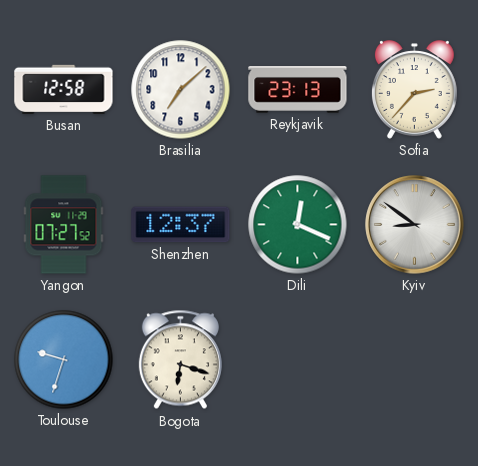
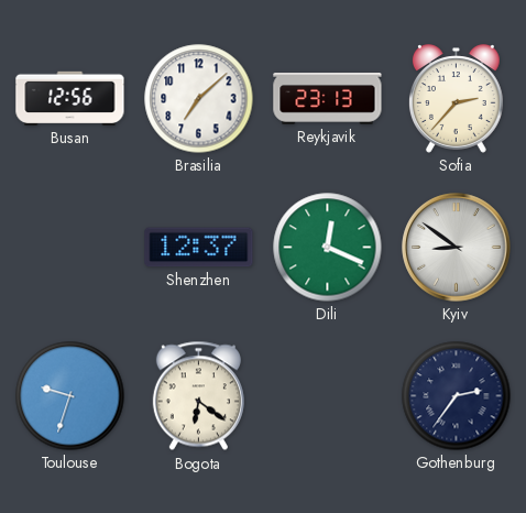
Busan: 12:58 -> 12:56
Yangon: 07:27 -> none
Bogota: 6:18 -> 6:21
Gothenburg: none -> 2:36
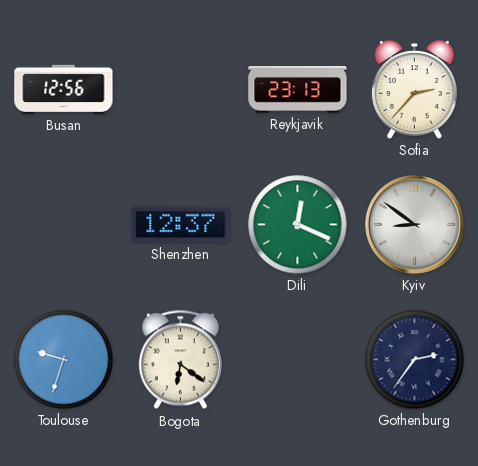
Brasilia: 7:08 -> none
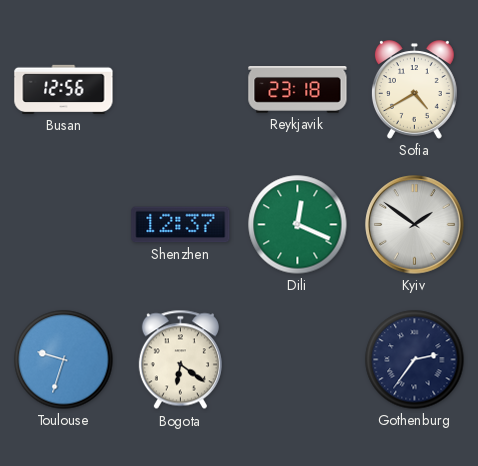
Reykjavik: 23:13 -> 23:18
Sofia: 2:37 -> 4:40
Kyiv: 8:51 -> 1:51
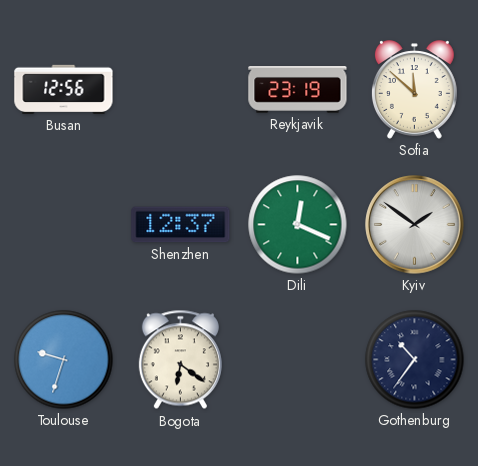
Reykjavik: 23:18 -> 23:19
Sofia: 4:40 -> 11:52
Gothenburg: 2:36 -> 10:36
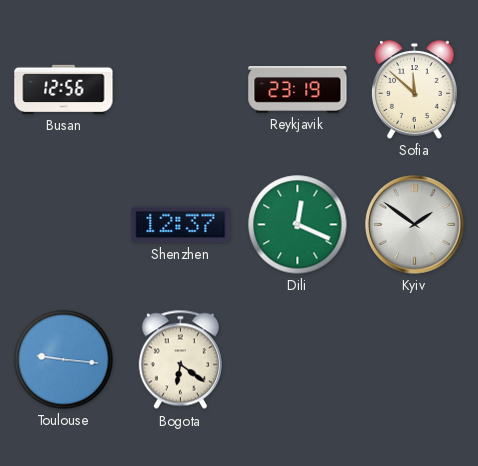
Toulouse: 9:33 -> 9:16
Gothenburg: 10:36 -> none
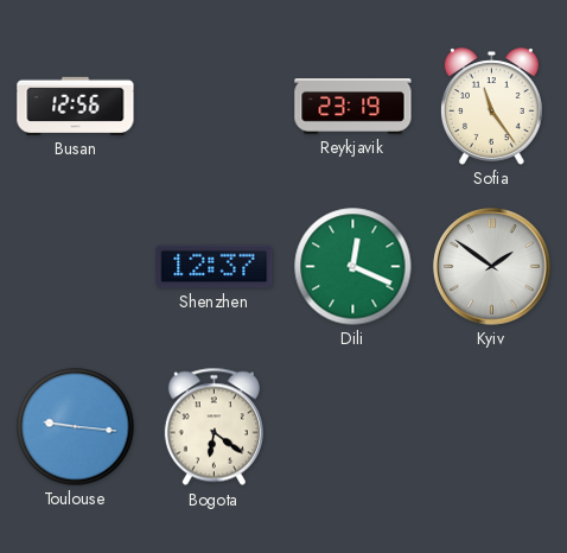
Sofia: 11:52 -> 11:24
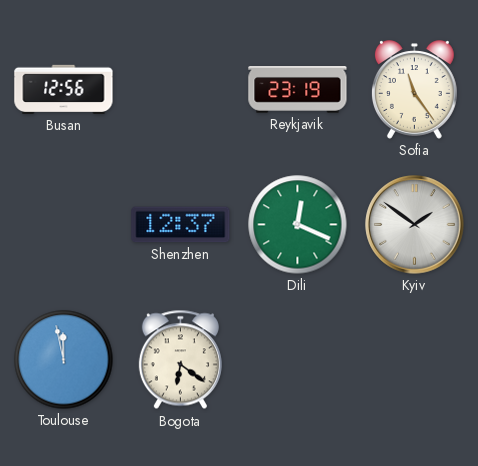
Toulouse: 9:16 -> 11:58
